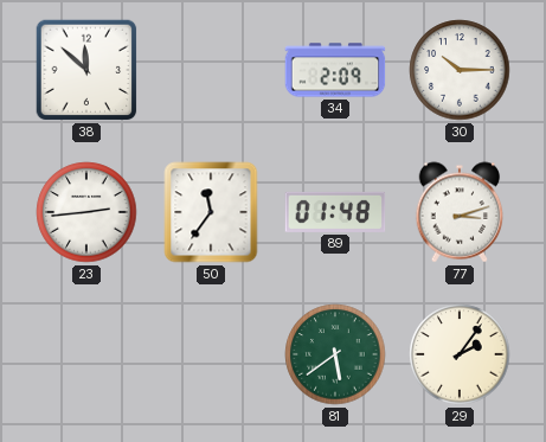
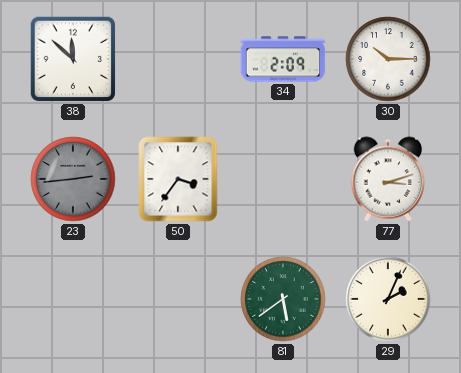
23 dial: white -> grey
50: 11:36 -> 3:36
89: 01:48 -> none
29: 2:06 -> 2:04
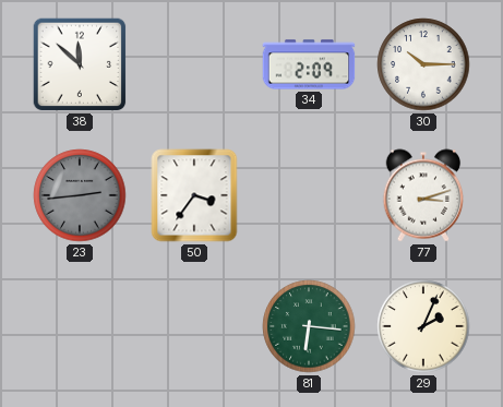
81: 5:39 -> 6:16
